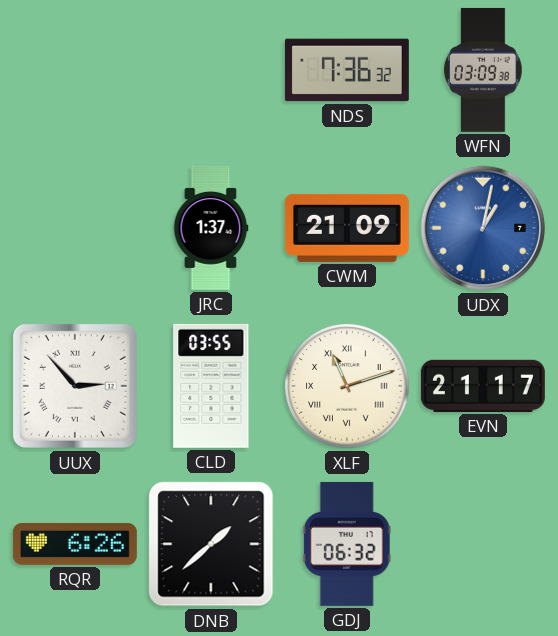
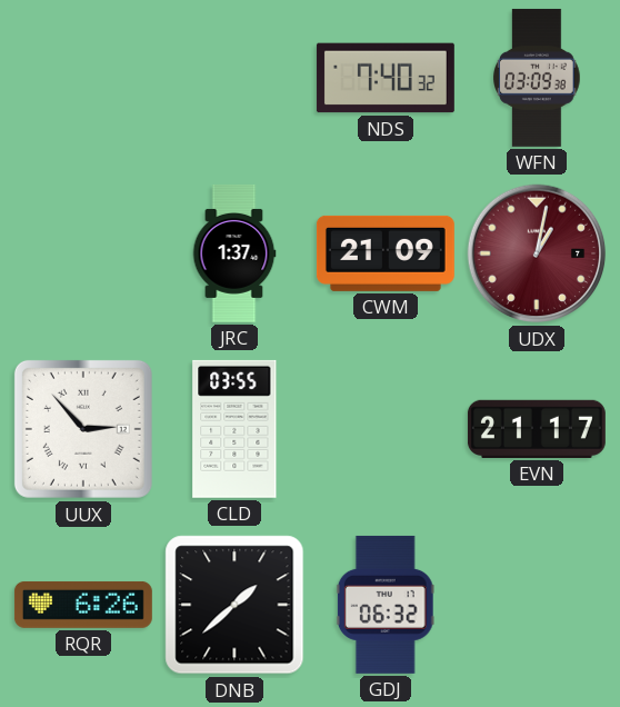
NDS: 7:36 -> 7:40
UDX dial: blue -> burgundy
XLF: 11:12 -> none
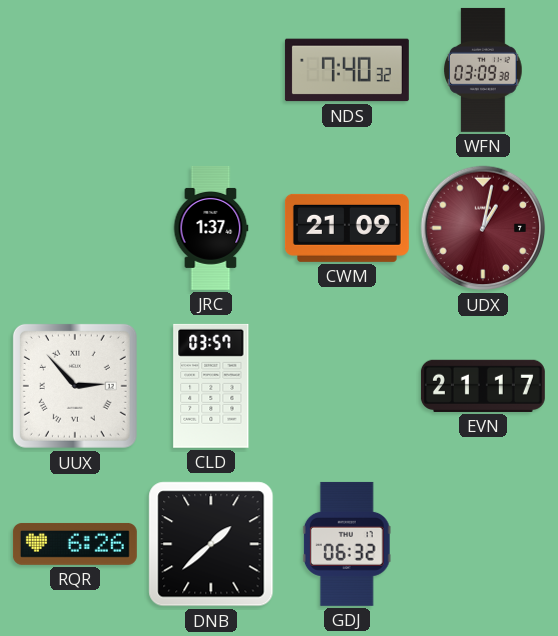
CLD: 03:55 -> 03:57
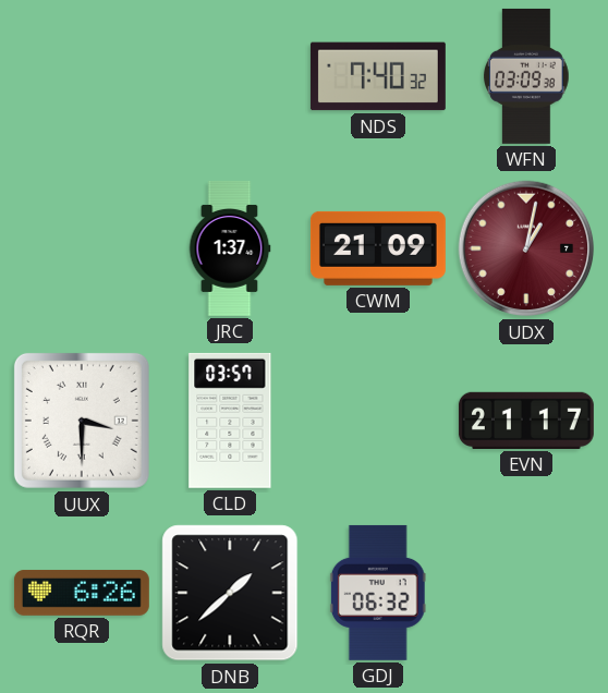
UUX: 2:53 -> 3:30
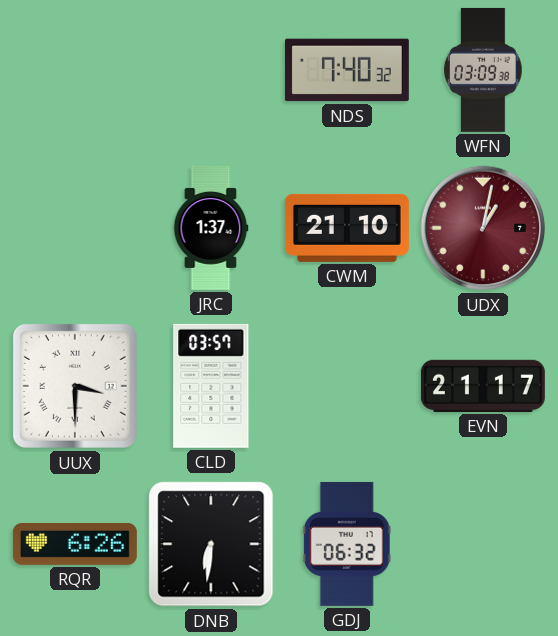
CWM: 21:09 -> 21:10
DNB: 1:38 -> 6:31
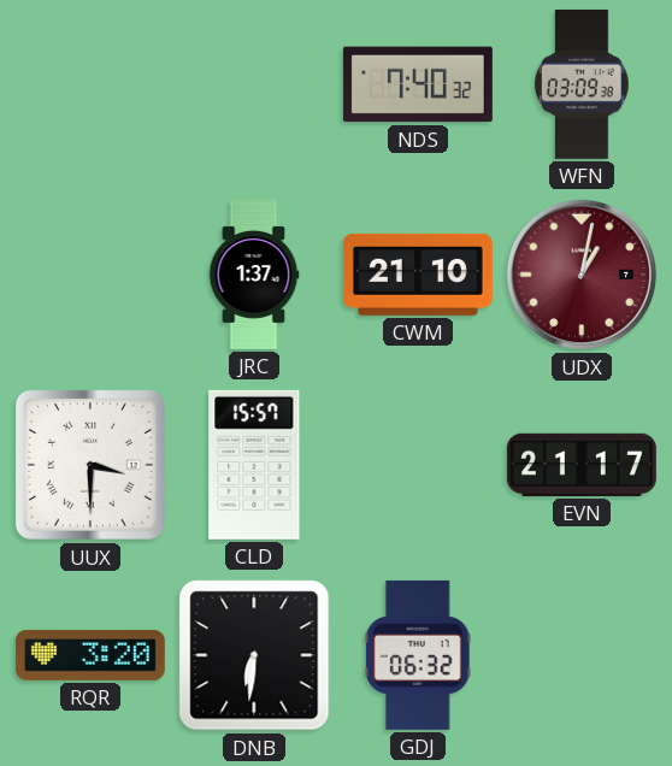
CLD: 03:57 -> 15:57
RQR: 6:26 -> 3:20
